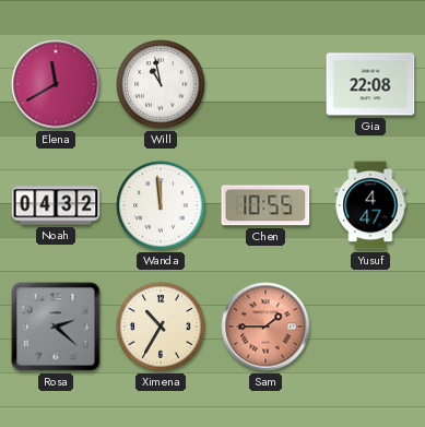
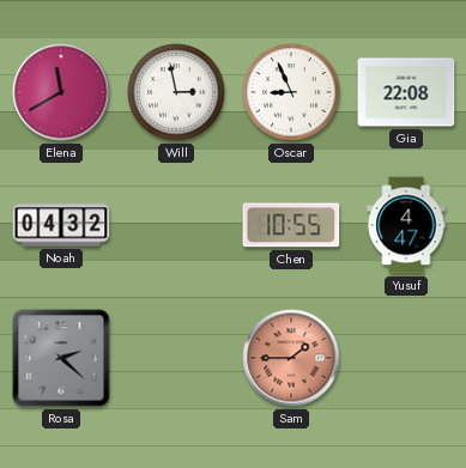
Will: 10:58 -> 2:58
Oscar: none -> 8:56
Wanda: 11:59 -> none
Ximena: 10:35 -> none
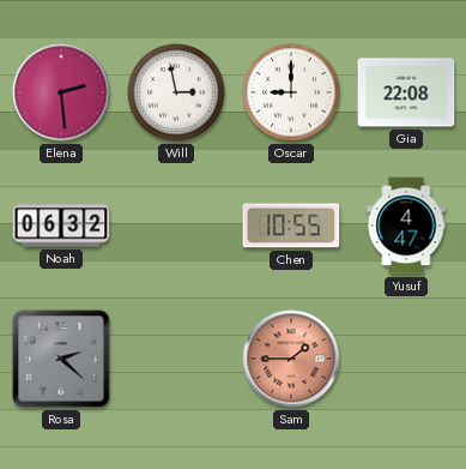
Elena: 11:40 -> 2:29
Oscar: 8:56 -> 9:00
Noah: 04:32 -> 06:32
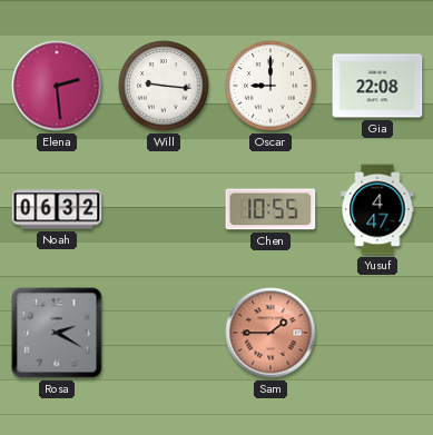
Will: 2:58 -> 9:16
Rosa: 2:22 -> 2:20
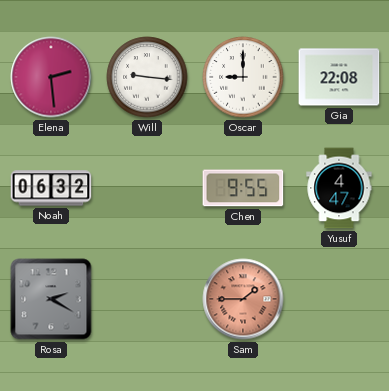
Chen: 10:55 -> 9:55
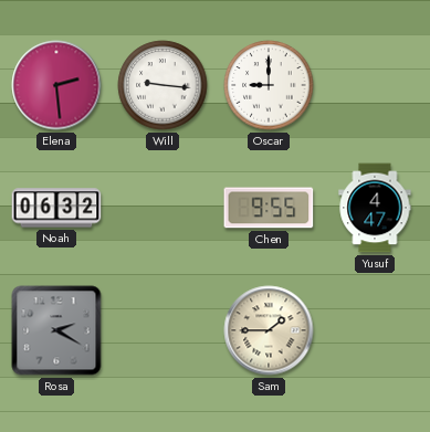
Gia: 22:08 -> none
Sam dial: salmon -> cream
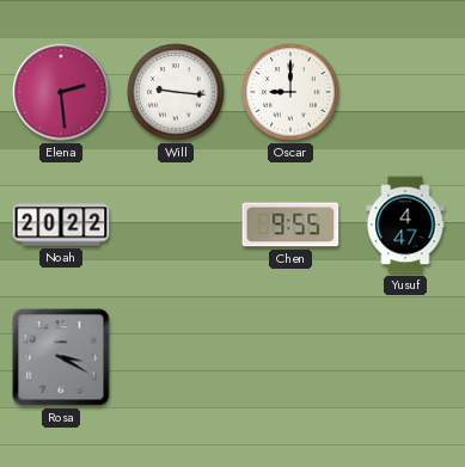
Noah: 06:32 -> 20:22
Rosa: 2:20 -> 3:20
Sam: 1:45 -> none
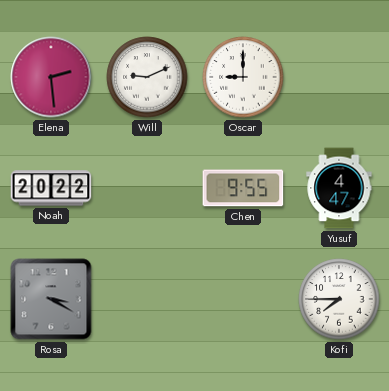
Will: 9:16 -> 9:11
Kofi: none -> 7:45
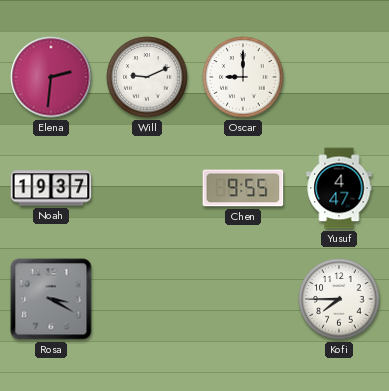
Elena: 2:29 -> 2:31
Noah: 20:22 -> 19:37
